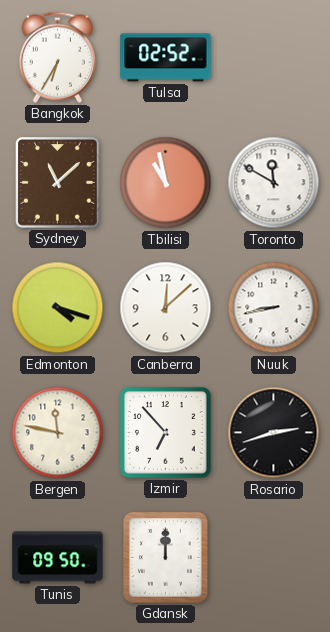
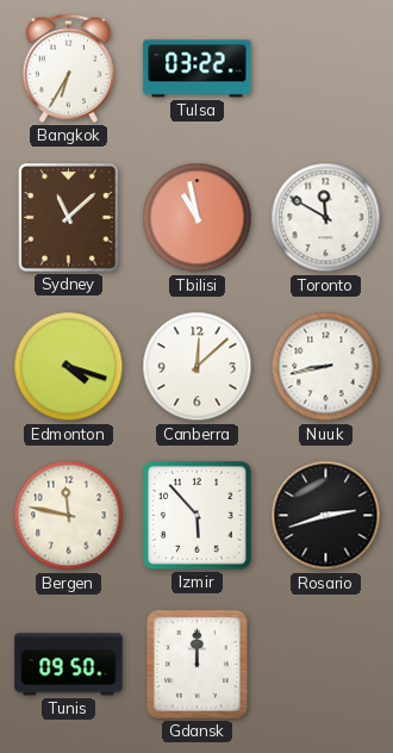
Tulsa: 02:52 -> 03:22
Izmir: 6:53 -> 5:53
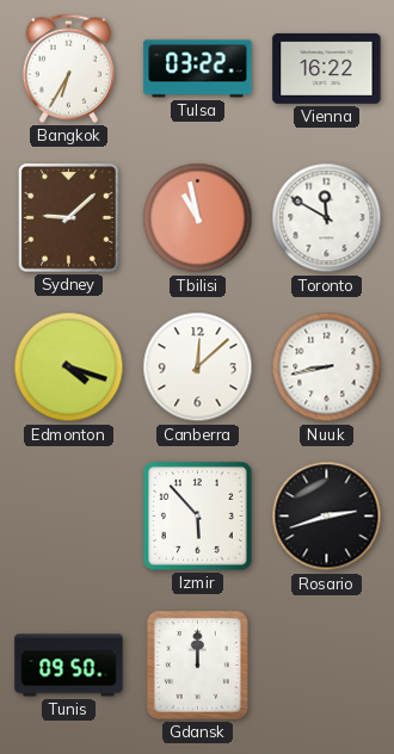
Vienna: none -> 16:22
Sydney: 11:08 -> 9:08
Bergen: 11:47 -> none
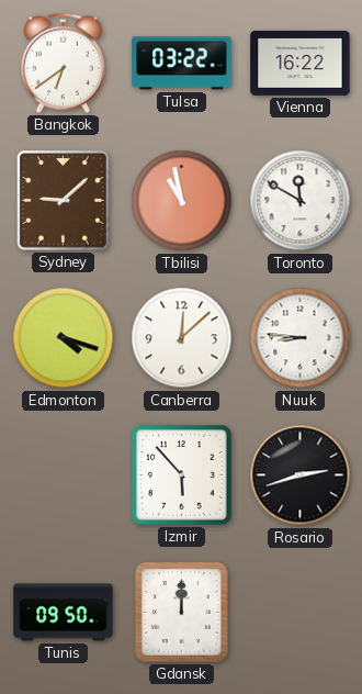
Bangkok: 6:35 -> 6:39
Nuuk: 8:43 -> 8:46
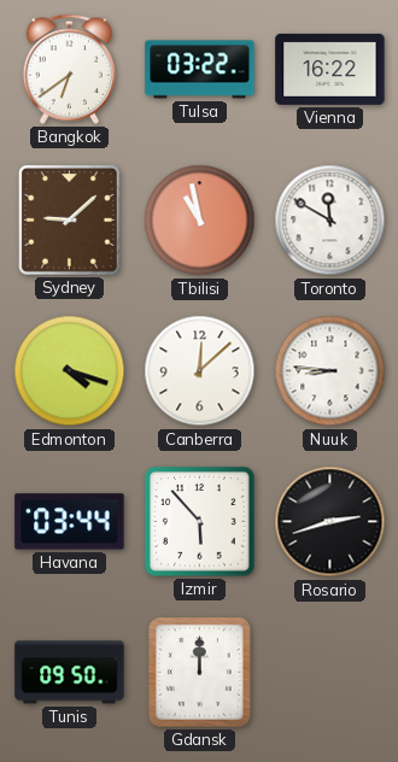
Havana: none -> 03:44
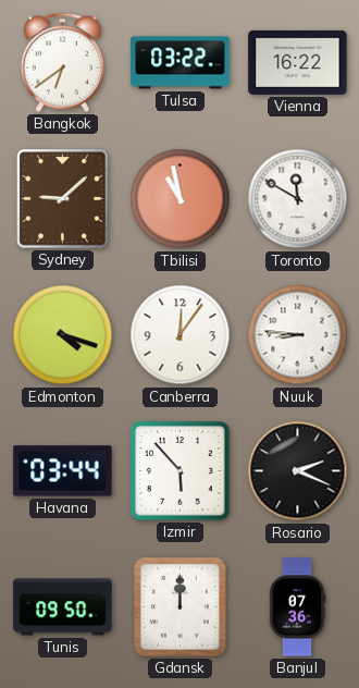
Canberra: 12:08 -> 12:06
Rosario: 2:42 -> 2:19
Banjul: none -> 07:36
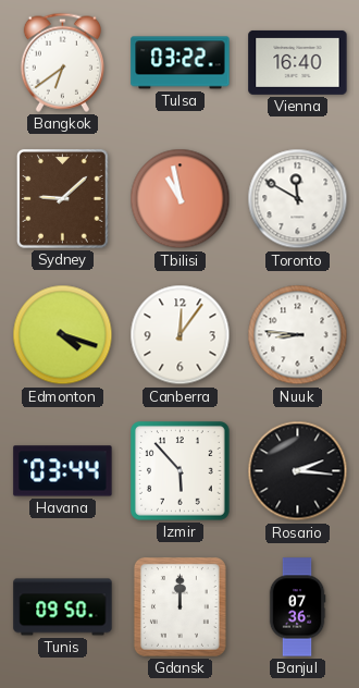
Vienna: 16:22 -> 16:40
Rosario: 2:19 -> 2:16
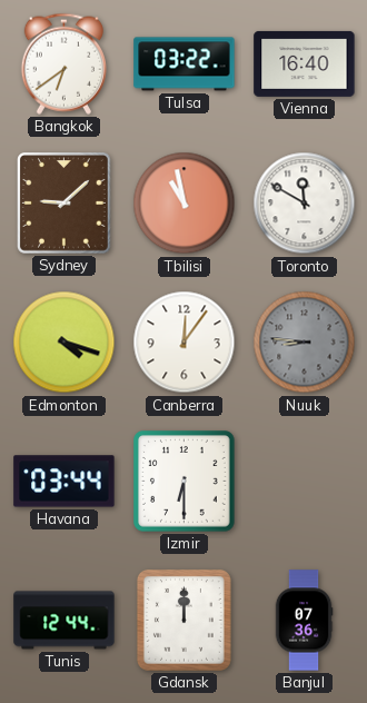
Nuuk dial: white -> grey
Izmir: 5:53 -> 6:30
Rosario: 2:16 -> none
Tunis: 09:50 -> 12:44
